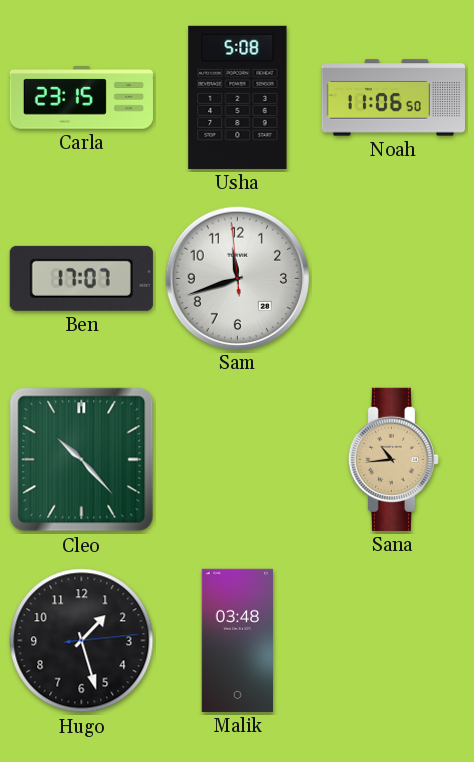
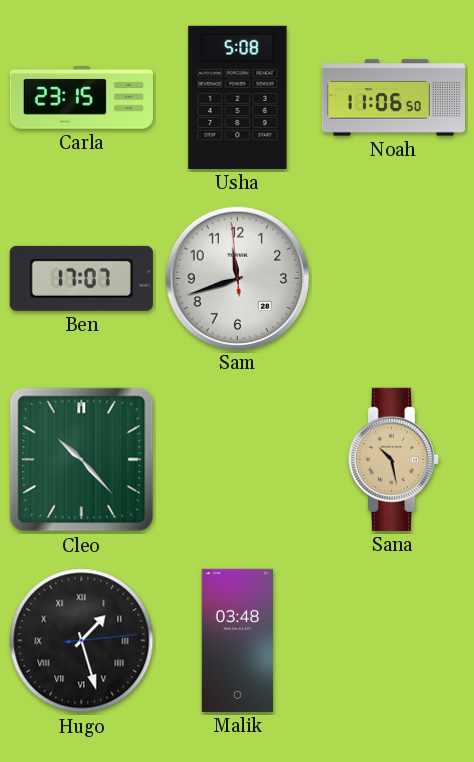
Sana: 10:44 -> 10:28
Hugo numerals: Arabic -> Roman
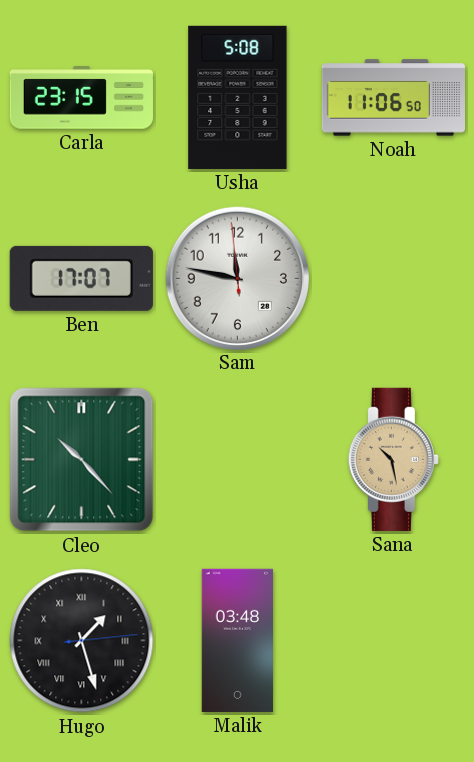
Sam: 11:41 -> 11:46
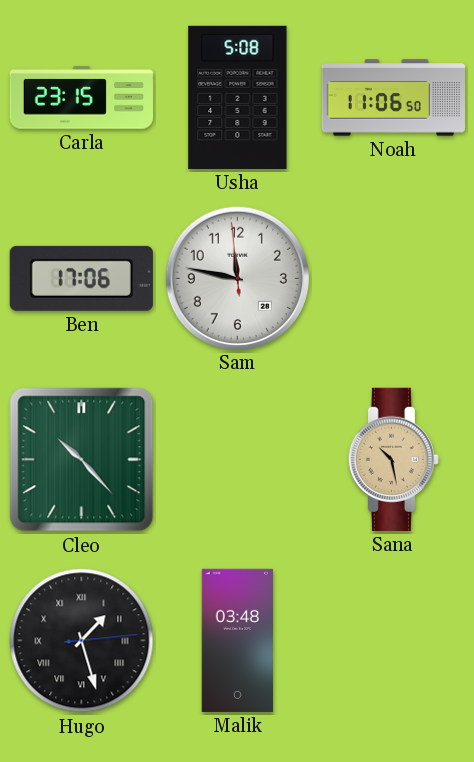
Ben: 17:07 -> 17:06
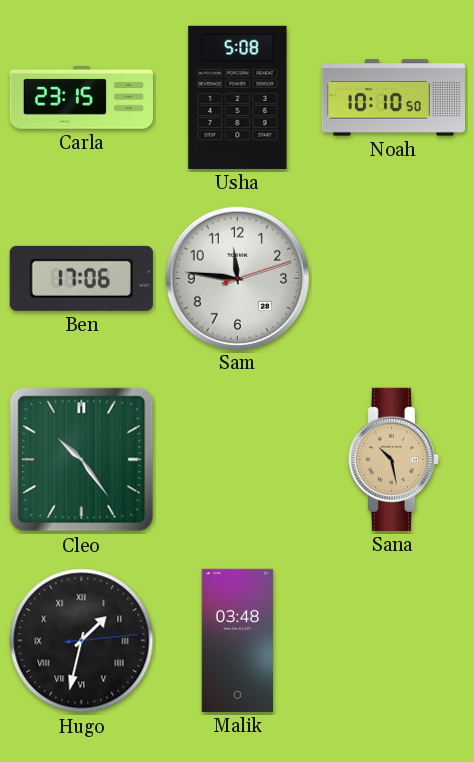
Noah: 11:06 -> 10:10
Sam: 11:46:59 -> 11:46:12
Cleo: 10:23 -> 10:24
Hugo: 1:27 -> 1:32
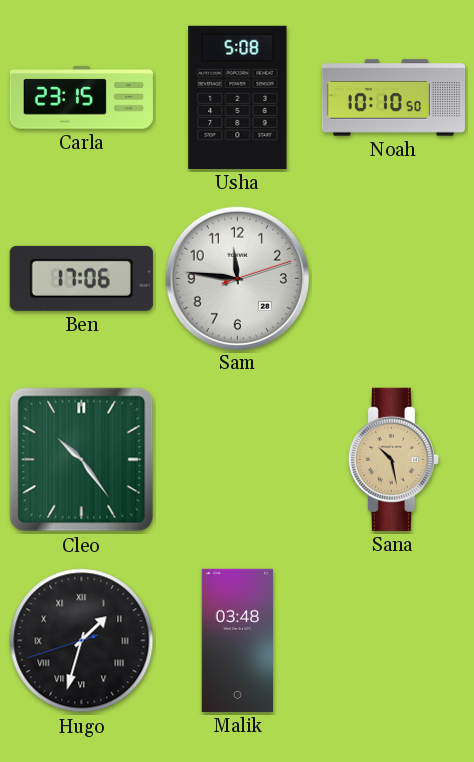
Hugo: 1:32:14 -> 1:32:42
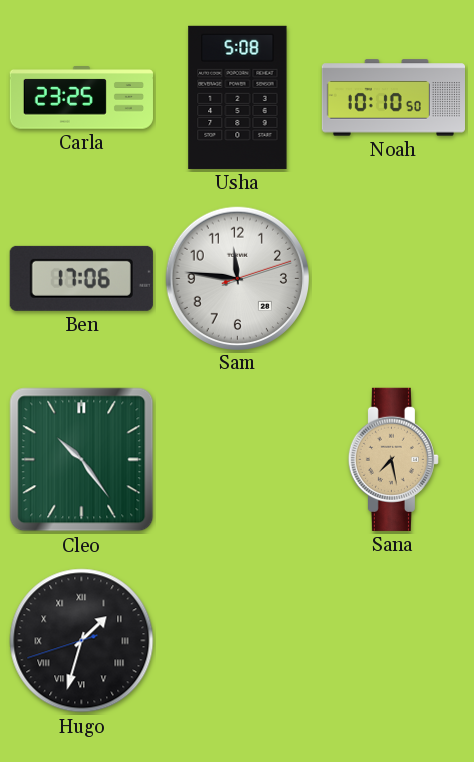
Carla: 23:15 -> 23:25
Sana: 10:28 -> 7:28
Malik: 03:48 -> none
